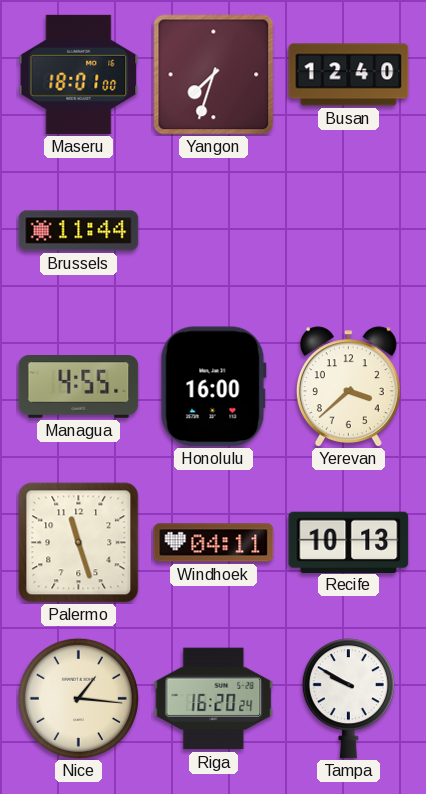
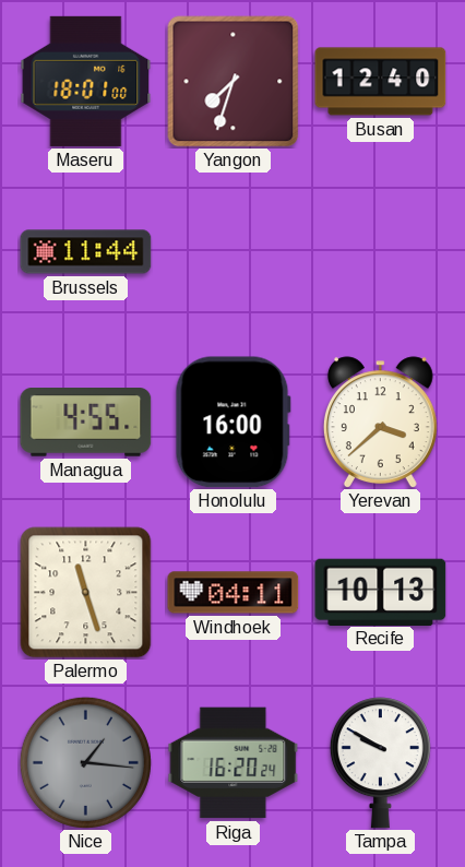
Nice dial: cream -> grey
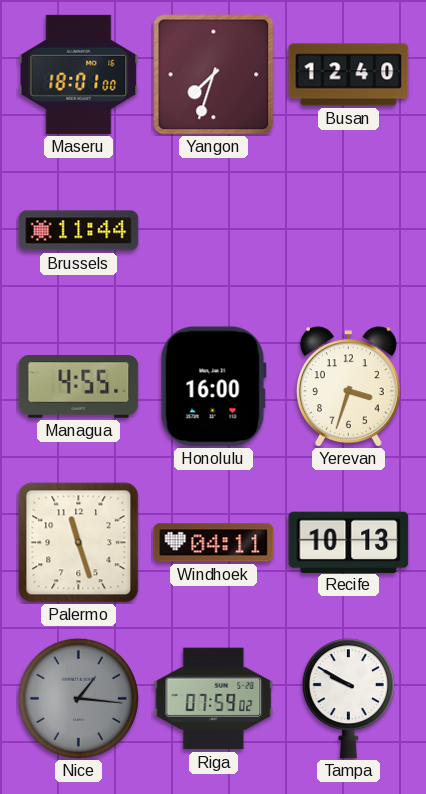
Yerevan: 3:38 -> 3:33
Riga: 16:20 -> 07:59
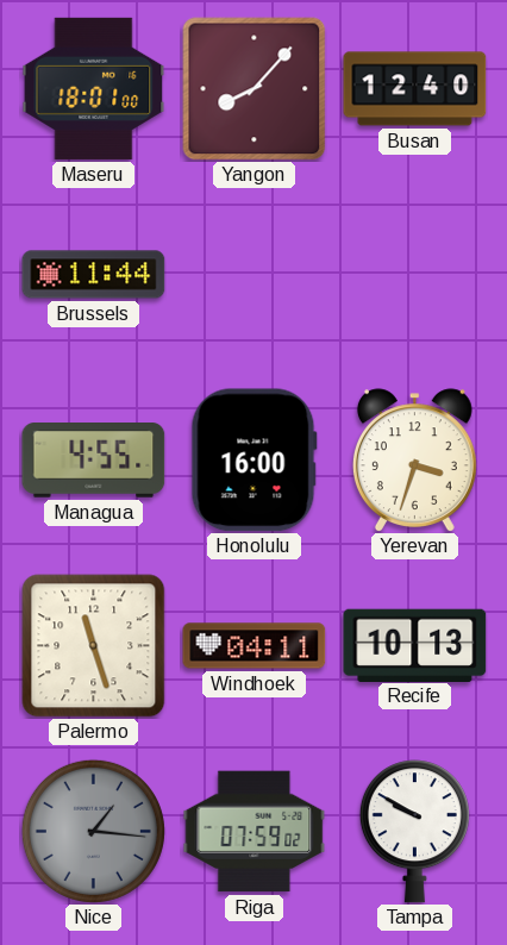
Yangon: 7:33 -> 8:07
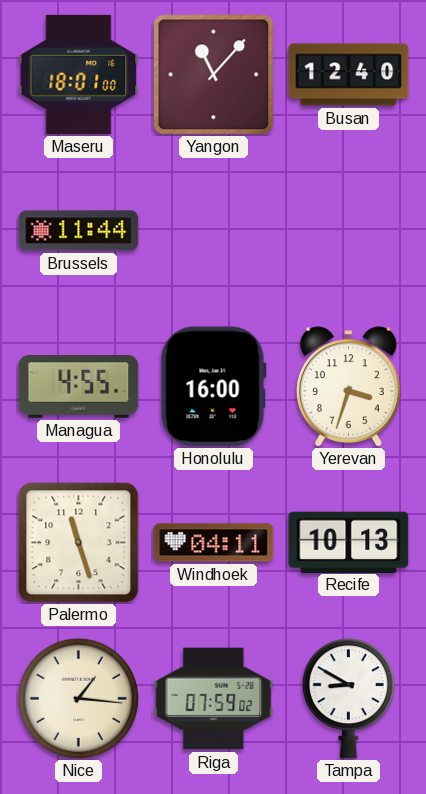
Yangon: 8:07 -> 11:07
Nice dial: grey -> cream
Tampa: 9:50 -> 8:50
